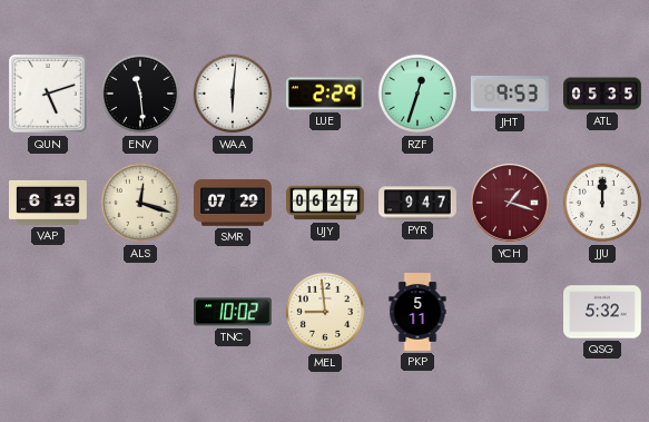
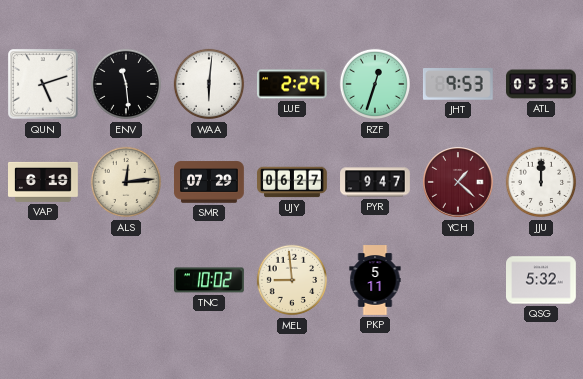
ALS: 12:18 -> 12:14
YCH: 1:18 -> 1:22
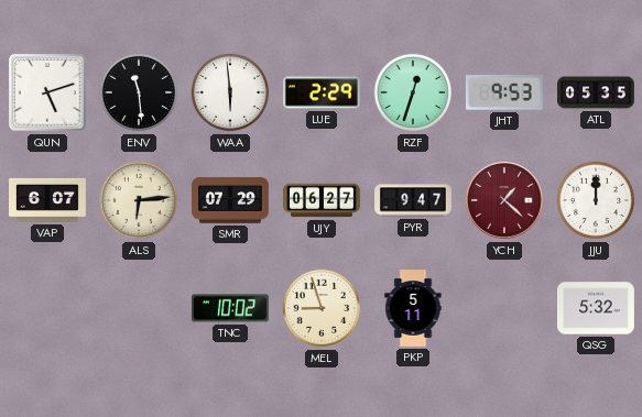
WAA: 6:01 -> 5:59
VAP: 6:19 -> 6:07
ALS: 12:14 -> 6:14
MEL: 8:59 -> 8:57
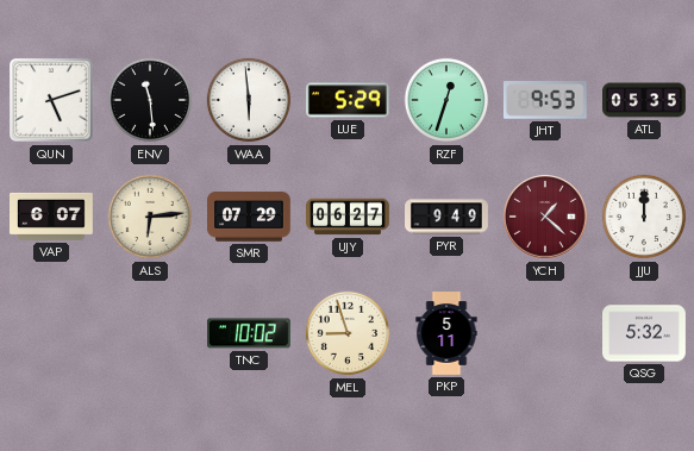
LUE: 2:29 -> 5:29
PYR: 9:47 -> 9:49
